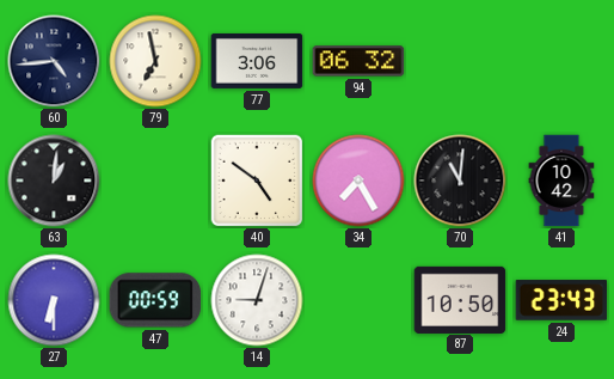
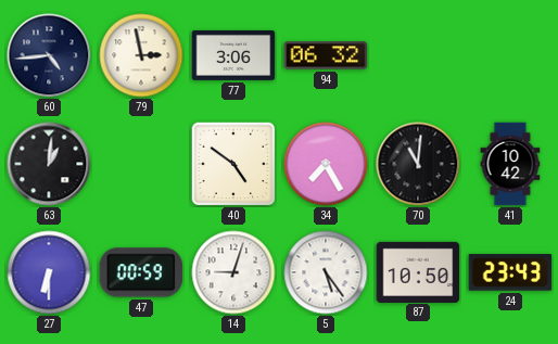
79: 6:58 -> 2:58
5: none -> 5:24
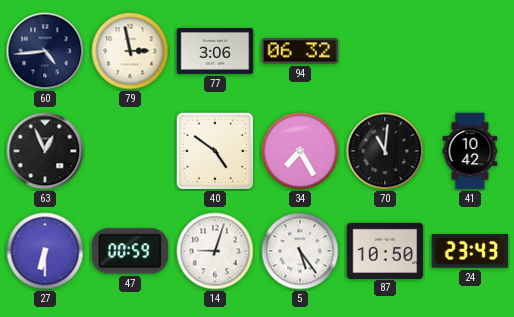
63: 1:01 -> 12:56
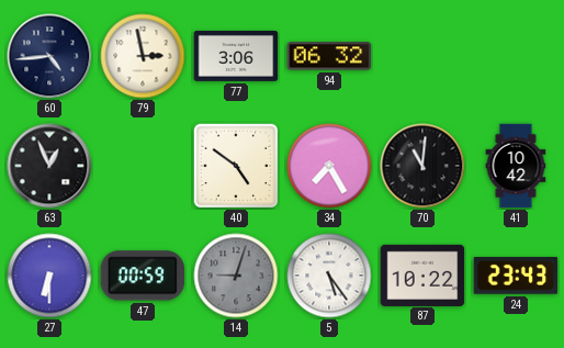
14 dial: white -> grey
87: 10:50 -> 10:22
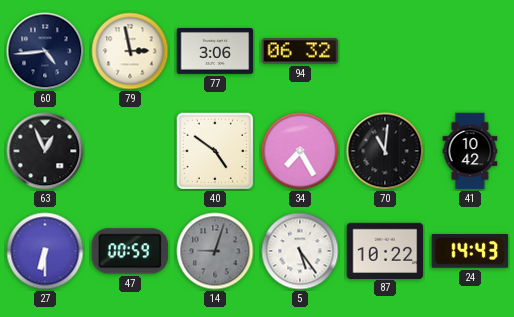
24: 23:43 -> 14:43
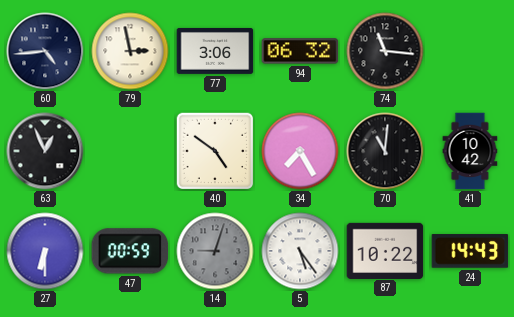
74: none -> 11:16
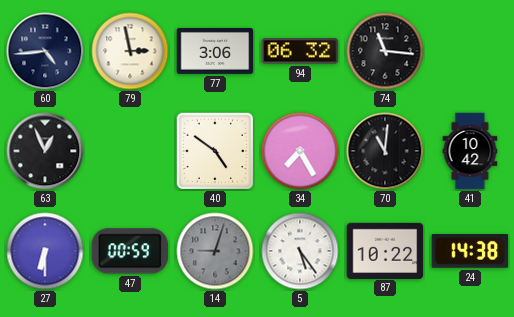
24: 14:43 -> 14:38
